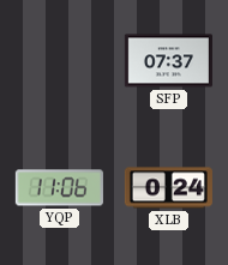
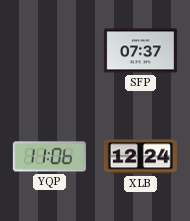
XLB: 0:24 -> 12:24
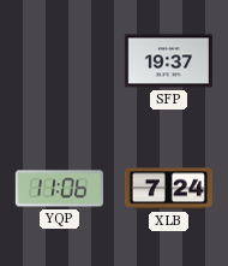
SFP: 07:37 -> 19:37
XLB: 12:24 -> 7:24
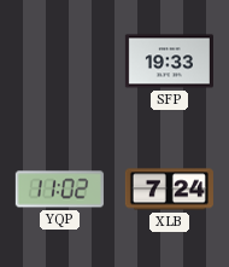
SFP: 19:37 -> 19:33
YQP: 11:06 -> 11:02
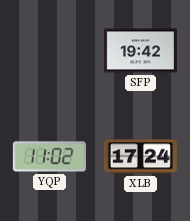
SFP: 19:33 -> 19:42
XLB: 7:24 -> 17:24
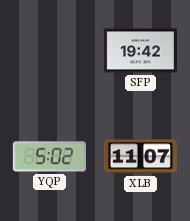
YQP: 11:02 -> 5:02
XLB: 17:24 -> 11:07
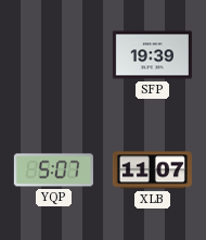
SFP: 19:42 -> 19:39
YQP: 5:02 -> 5:07
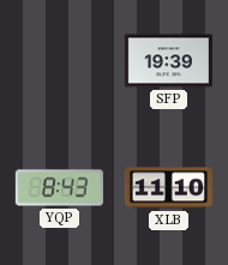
YQP: 5:07 -> 8:43
XLB: 11:07 -> 11:10
